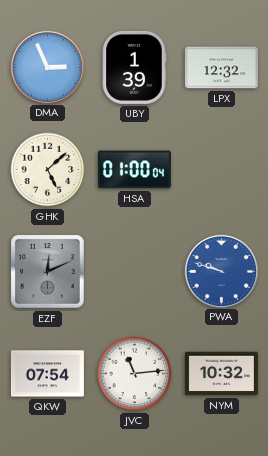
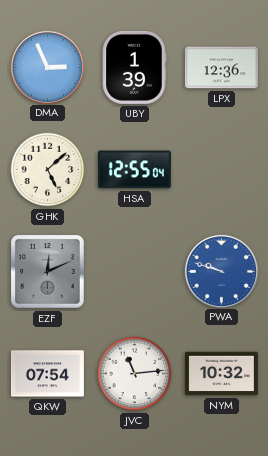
LPX: 12:32 -> 12:36
HSA: 01:00 -> 12:55
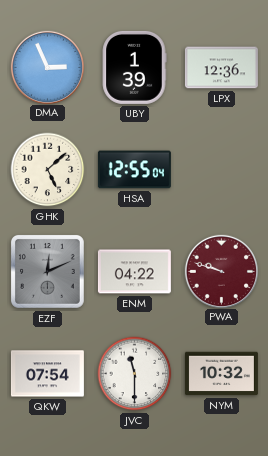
ENM: none -> 04:22
PWA dial: blue -> burgundy
JVC: 11:14 -> 11:30
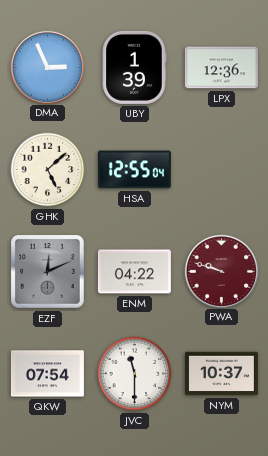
NYM: 10:32 -> 10:37
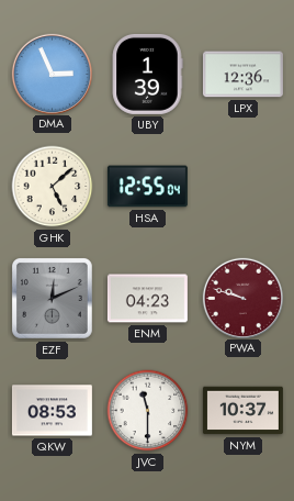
ENM: 04:22 -> 04:23
QKW: 07:54 -> 08:53
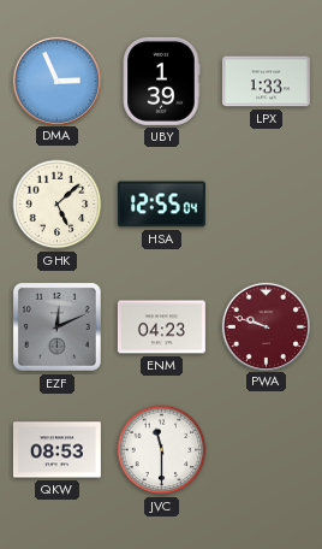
LPX: 12:36 -> 1:33
NYM: 10:37 -> none
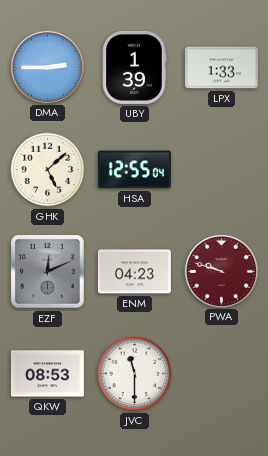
DMA: 2:56 -> 2:45
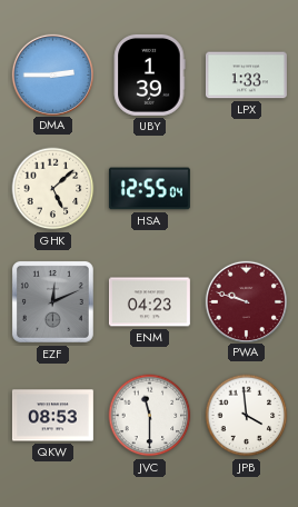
JPB: none -> 3:59
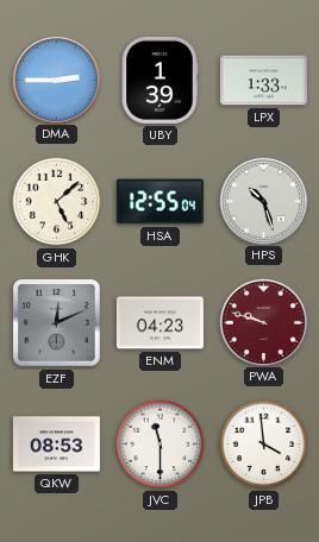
HPS: none -> 10:27
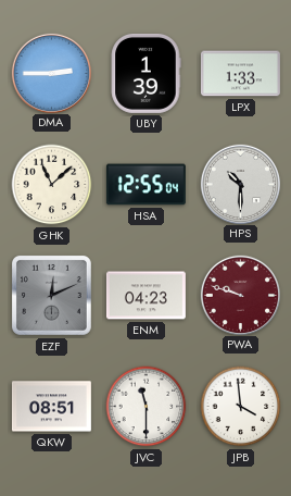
GHK: 5:08 -> 11:08
HPS: 10:27 -> 10:30
QKW: 08:53 -> 08:51
